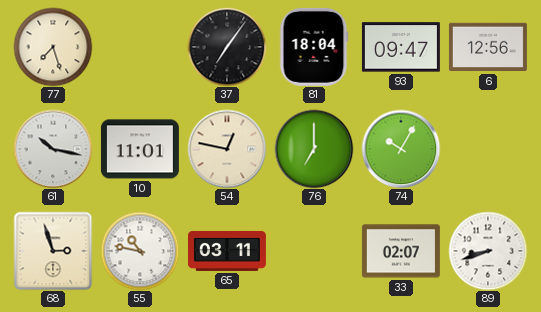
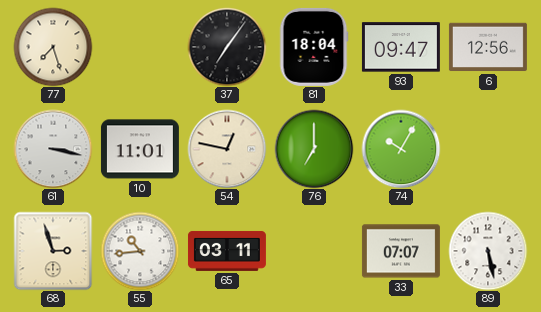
61: 10:17 -> 3:17
55: 10:47 -> 10:44
33: 02:07 -> 07:07
89: 8:42 -> 5:28
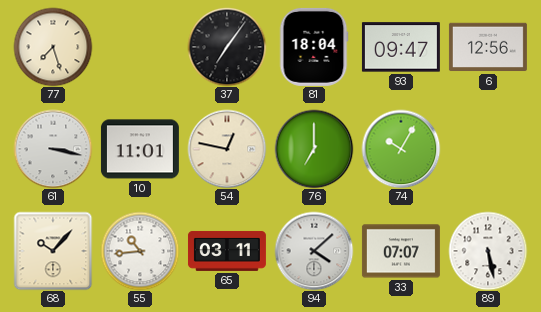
68: 2:57 -> 10:07
94: none -> 4:08
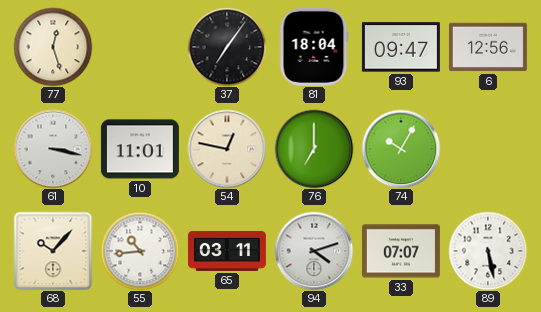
77: 7:27 -> 12:27
94: 4:08 -> 4:12
